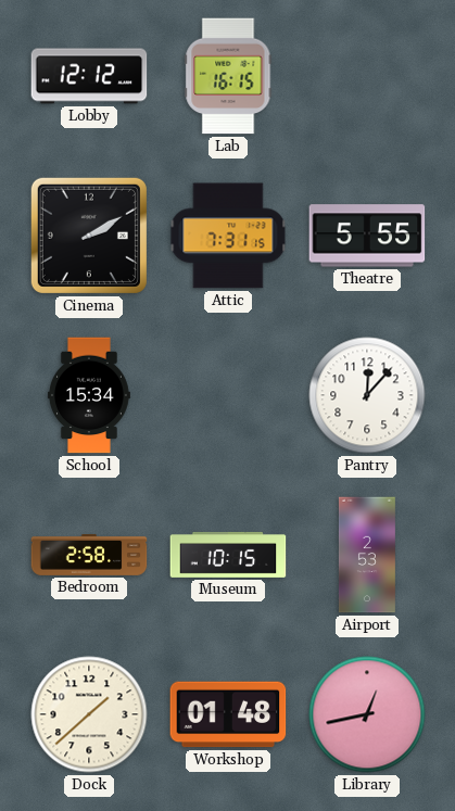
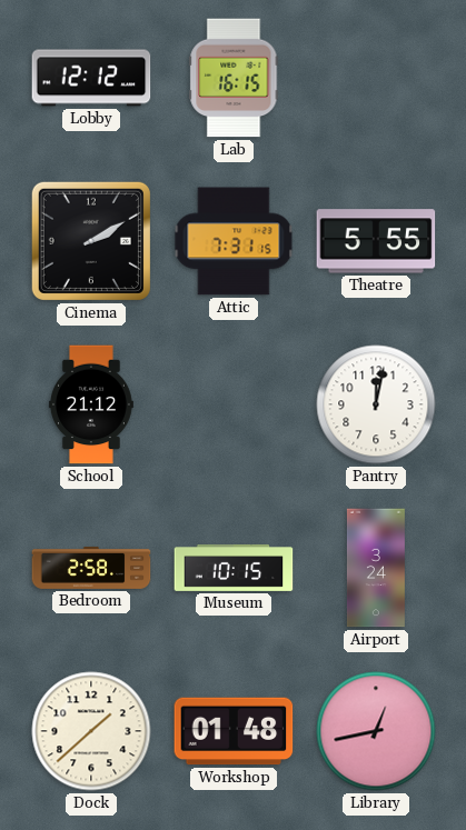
School: 15:34 -> 21:12
Pantry: 12:07 -> 12:02
Airport: 2:53 -> 3:24
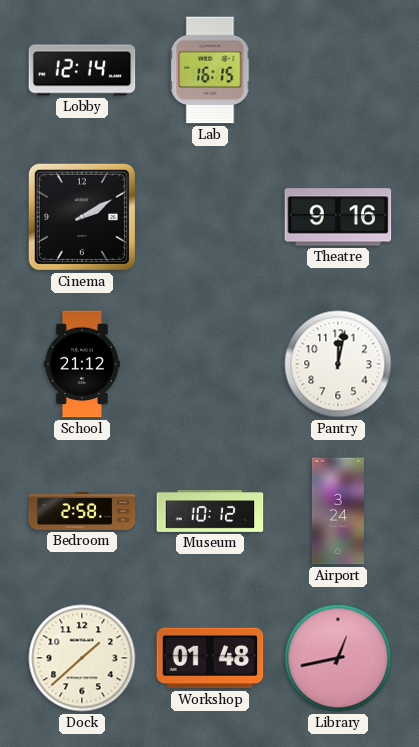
Lobby: 12:12 -> 12:14
Attic: 7:31 -> none
Theatre: 5:55 -> 9:16
Museum: 10:15 -> 10:12
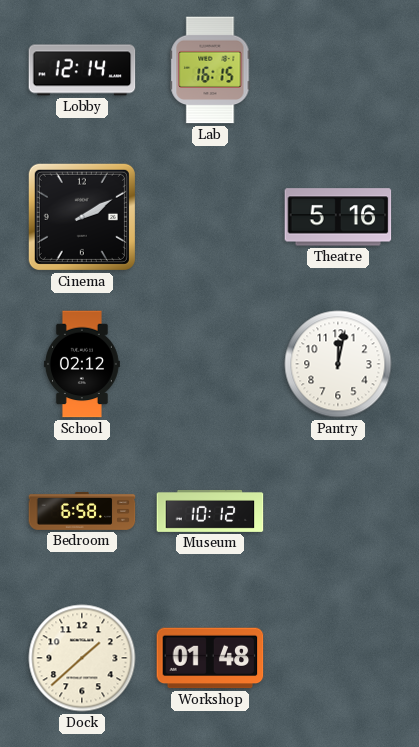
Theatre: 9:16 -> 5:16
School: 21:12 -> 02:12
Bedroom: 2:58 -> 6:58
Airport: 3:24 -> none
Library: 12:43 -> none
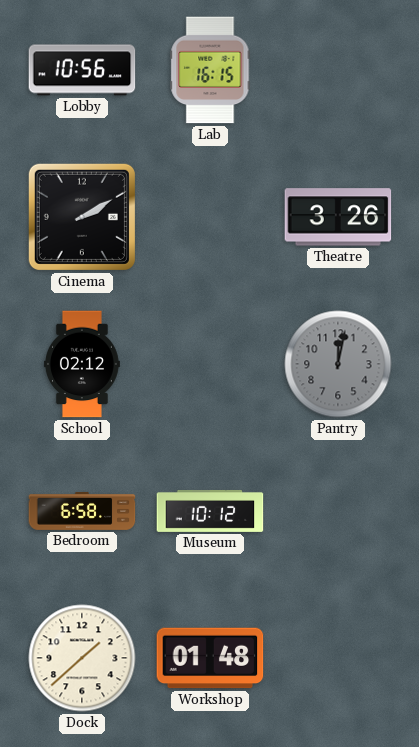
Lobby: 12:14 -> 10:56
Theatre: 5:16 -> 3:26
Pantry dial: white -> grey
